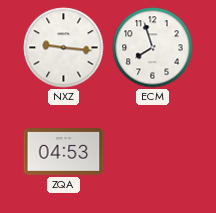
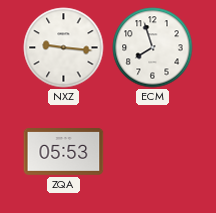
ZQA: 04:53 -> 05:53
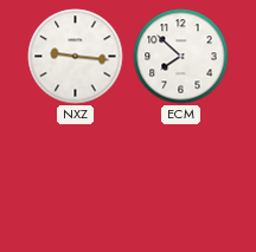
ECM: 7:57 -> 7:52
ZQA: 05:53 -> none
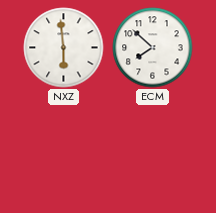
NXZ: 9:16 -> 5:59
